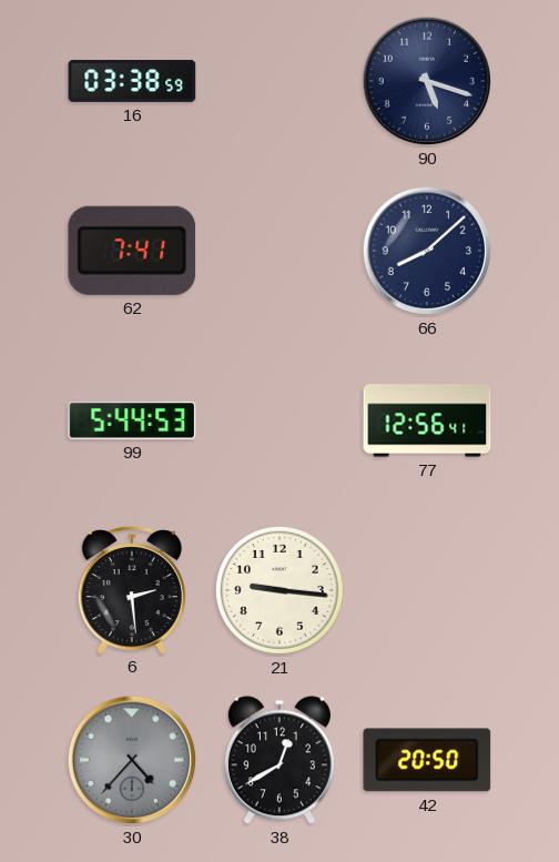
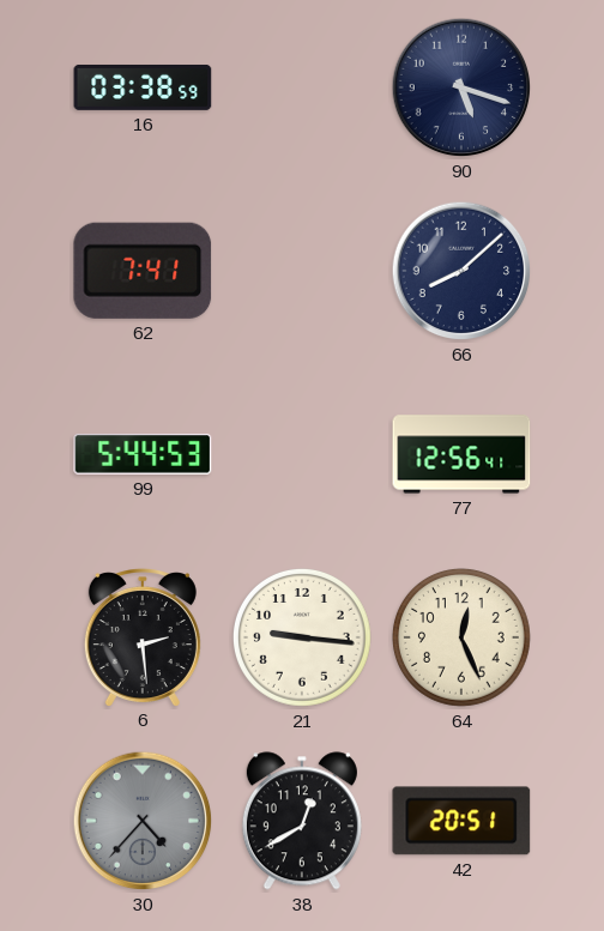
64: none -> 12:26
42: 20:50 -> 20:51
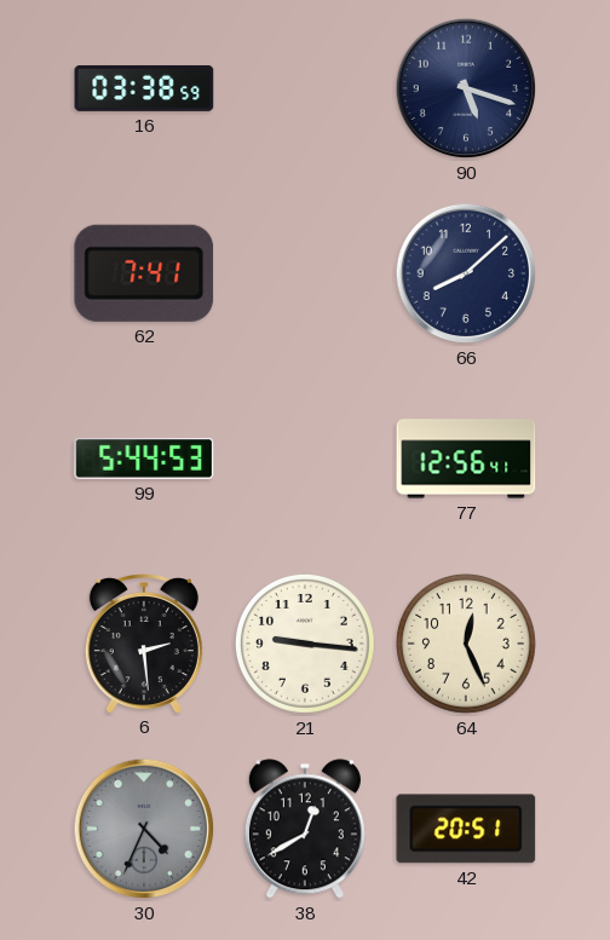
30: 4:37 -> 4:34
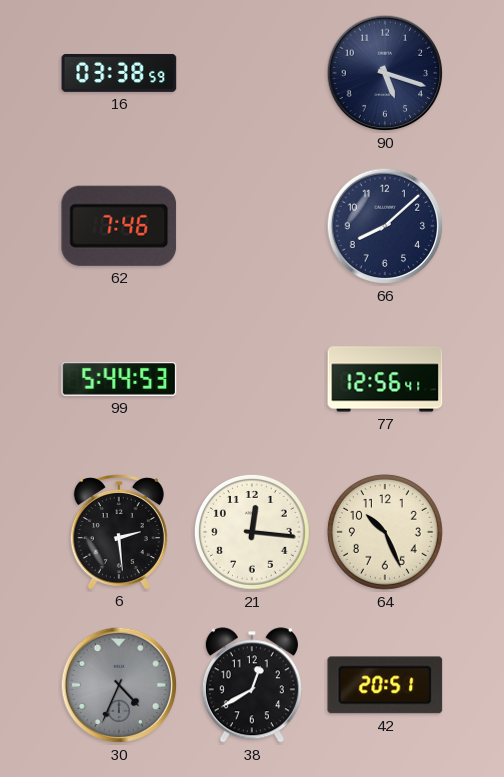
62: 7:41 -> 7:46
21: 9:16 -> 12:16
64: 12:26 -> 10:26
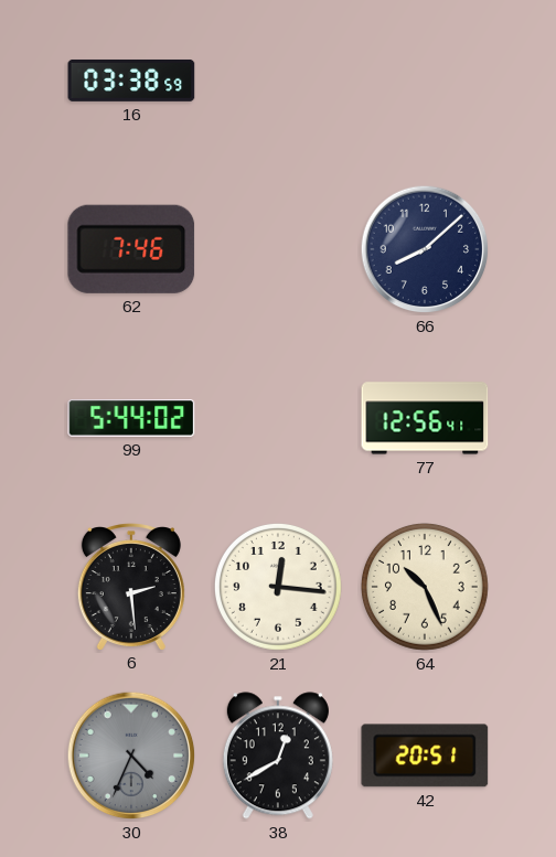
90: 5:18 -> none
99: 5:44:53 -> 5:44:02
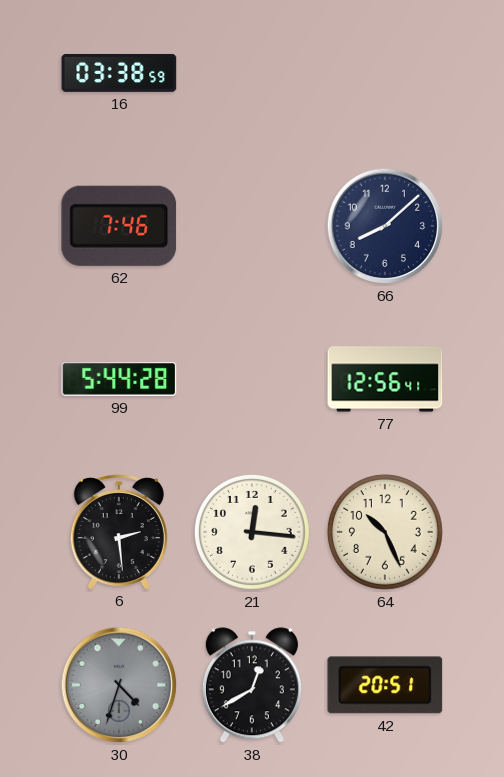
99: 5:44:02 -> 5:44:28
30: 4:34 -> 4:33
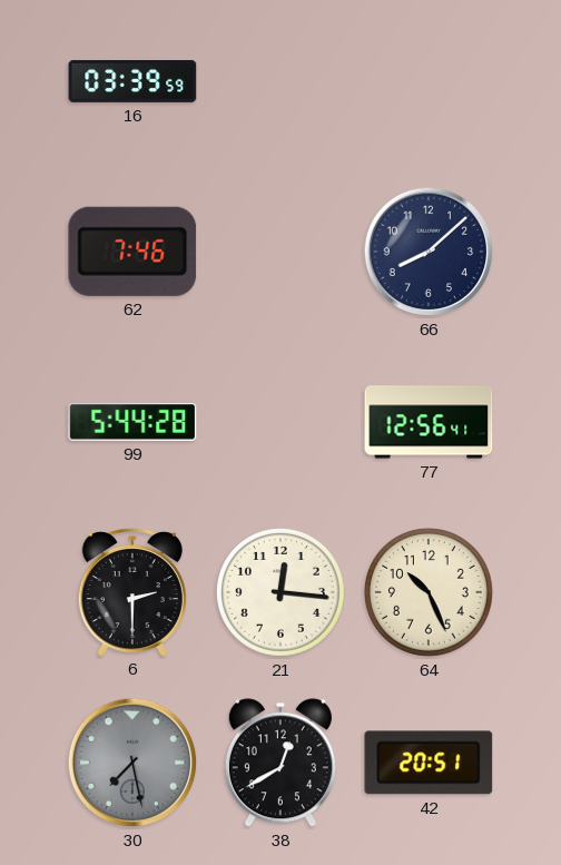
16: 03:38 -> 03:39
6: 2:29 -> 2:30
30: 4:33 -> 7:28
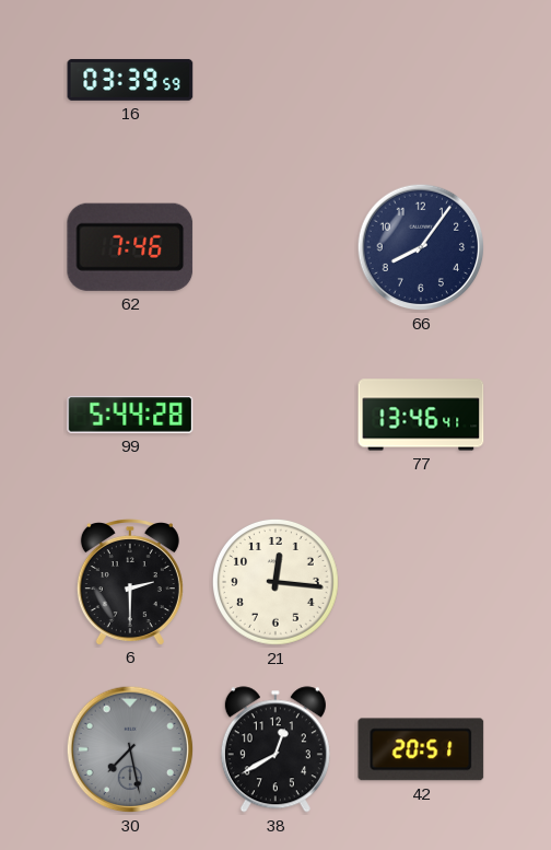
66: 8:08 -> 8:06
77: 12:56 -> 13:46
64: 10:26 -> none
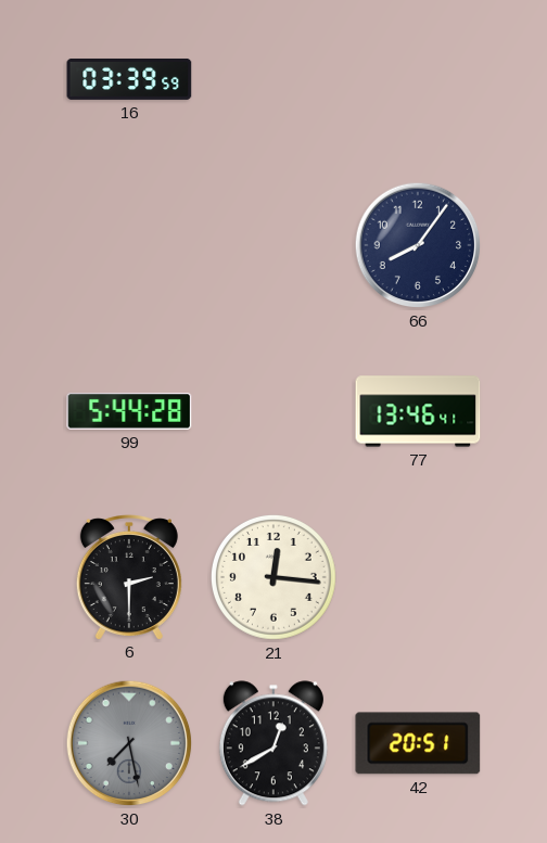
62: 7:46 -> none
